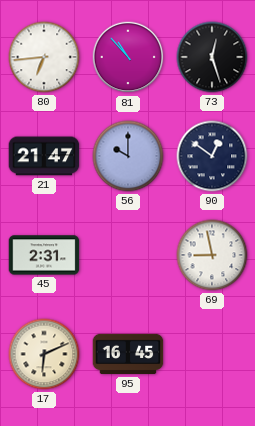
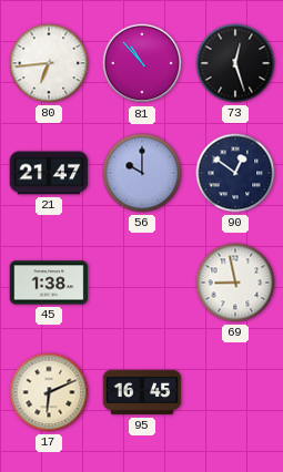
45: 2:31 -> 1:38
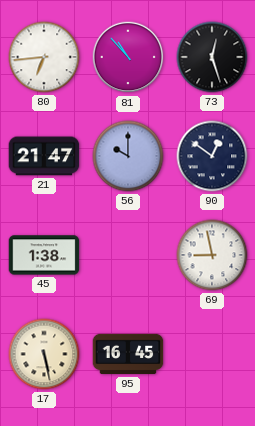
17: 6:11 -> 5:28
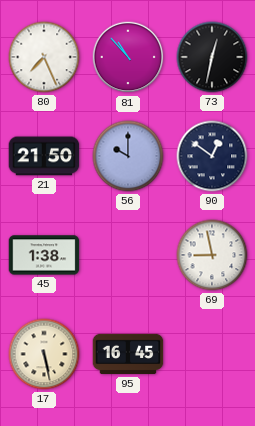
80: 6:44 -> 7:26
73: 12:27 -> 12:32
21: 21:47 -> 21:50
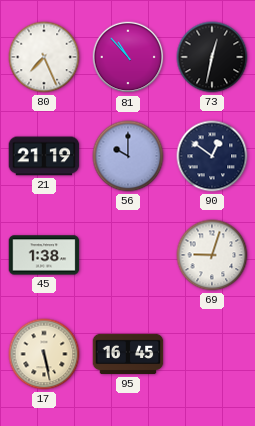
21: 21:50 -> 21:19
69: 8:58 -> 9:03
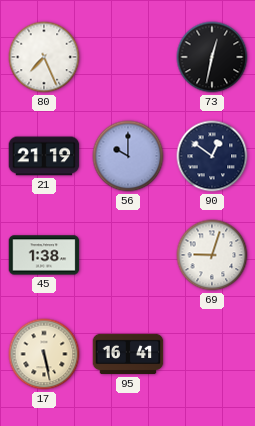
81: 10:53 -> none
95: 16:45 -> 16:41
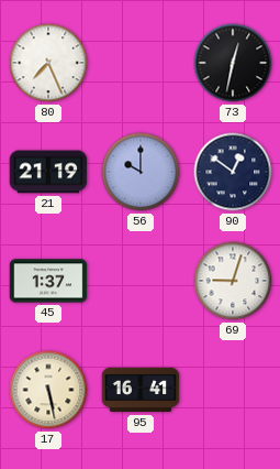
45: 1:38 -> 1:37
